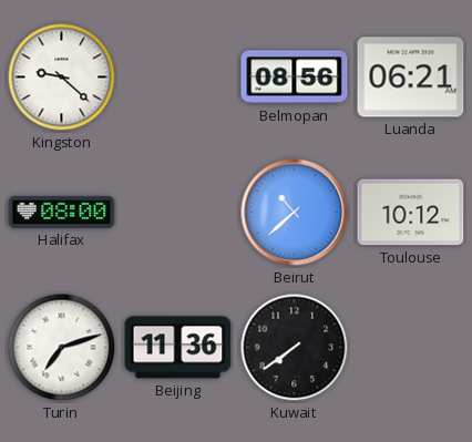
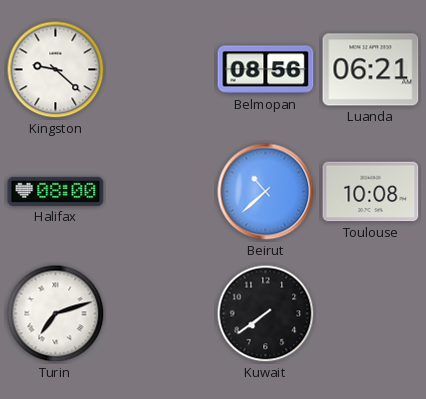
Toulouse: 10:12 -> 10:08
Beijing: 11:36 -> none
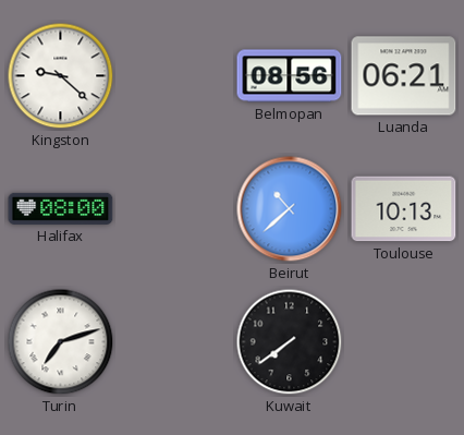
Toulouse: 10:08 -> 10:13
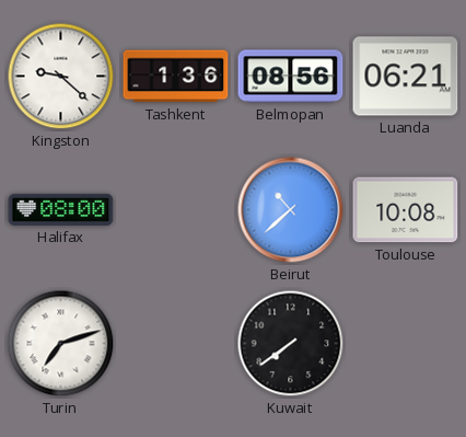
Tashkent: none -> 1:36
Toulouse: 10:13 -> 10:08
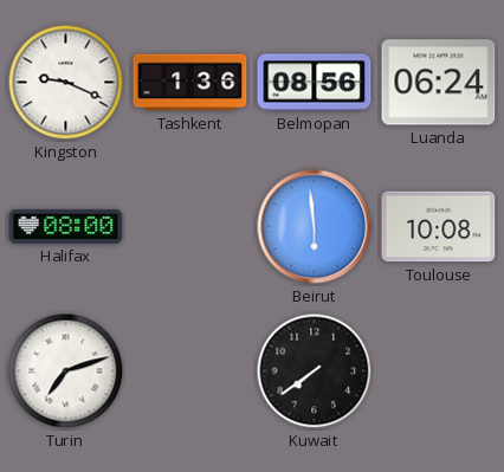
Kingston: 9:22 -> 9:19
Luanda: 06:21 -> 06:24
Beirut: 10:38 -> 5:59
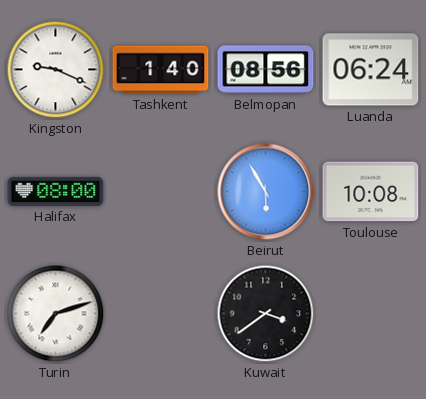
Tashkent: 1:36 -> 1:40
Beirut: 5:59 -> 5:55
Kuwait: 7:39 -> 3:39
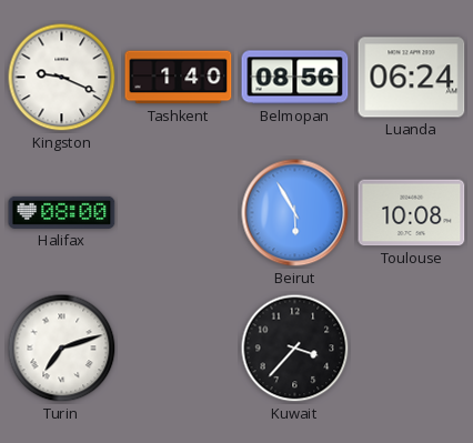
Kuwait: 3:39 -> 3:37
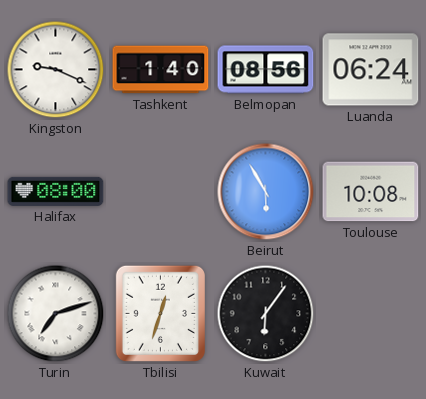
Tbilisi: none -> 12:33
Kuwait: 3:37 -> 6:06
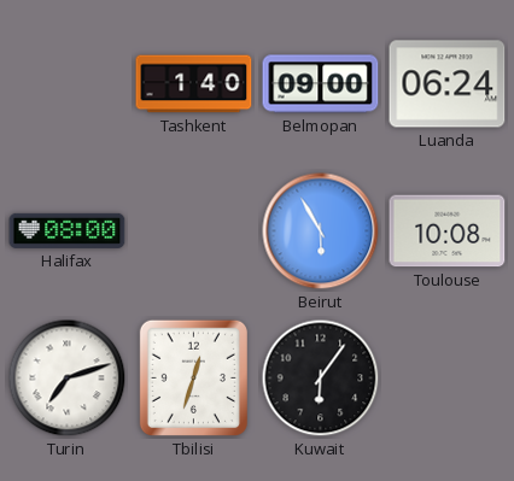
Kingston: 9:19 -> none
Belmopan: 08:56 -> 09:00
